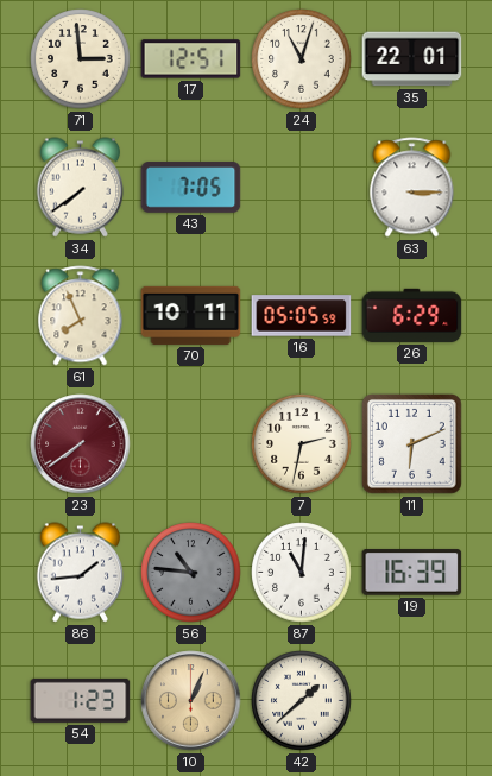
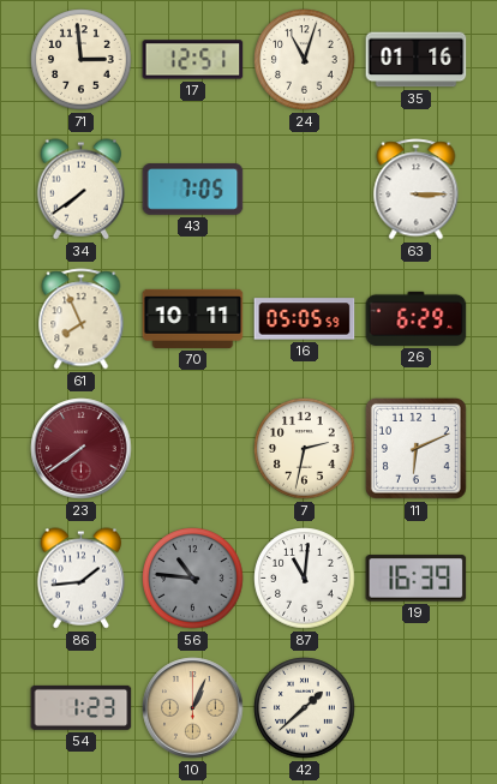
35: 22:01 -> 01:16
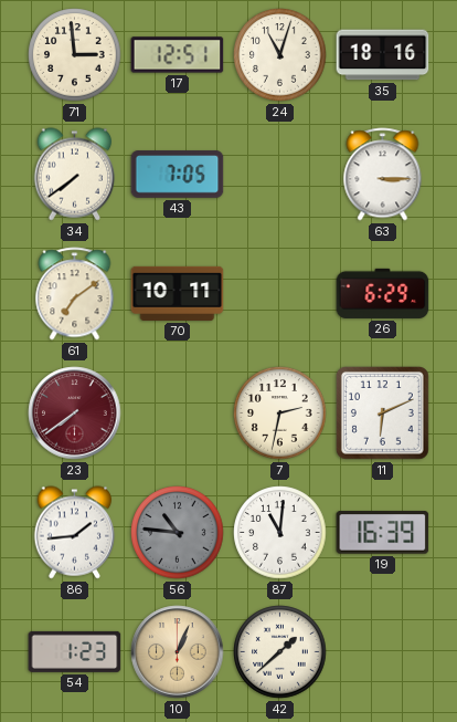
35: 01:16 -> 18:16
61: 7:56 -> 7:09
16: 05:05 -> none
